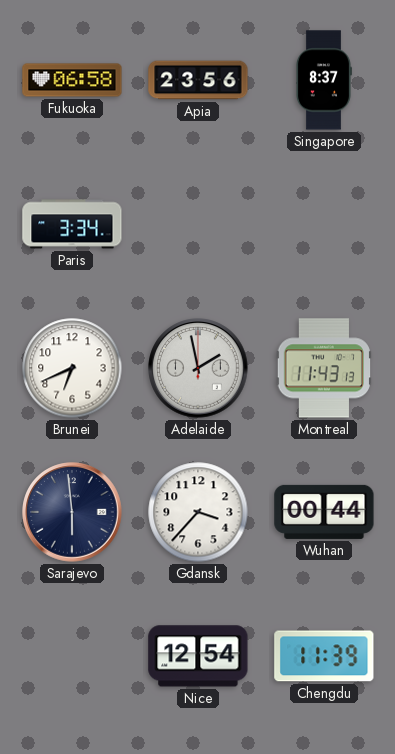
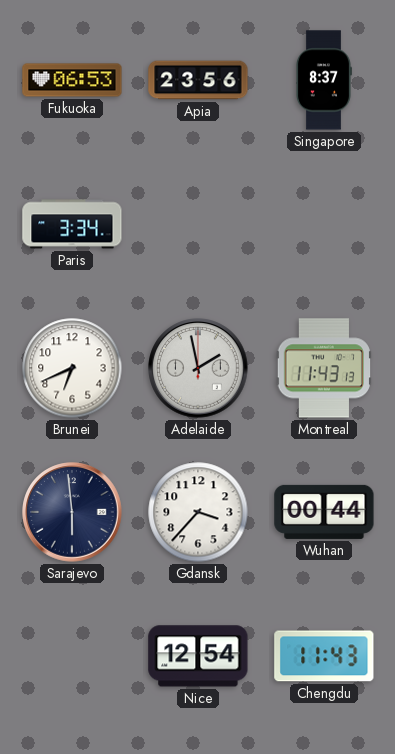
Fukuoka: 06:58 -> 06:53
Chengdu: 11:39 -> 11:43
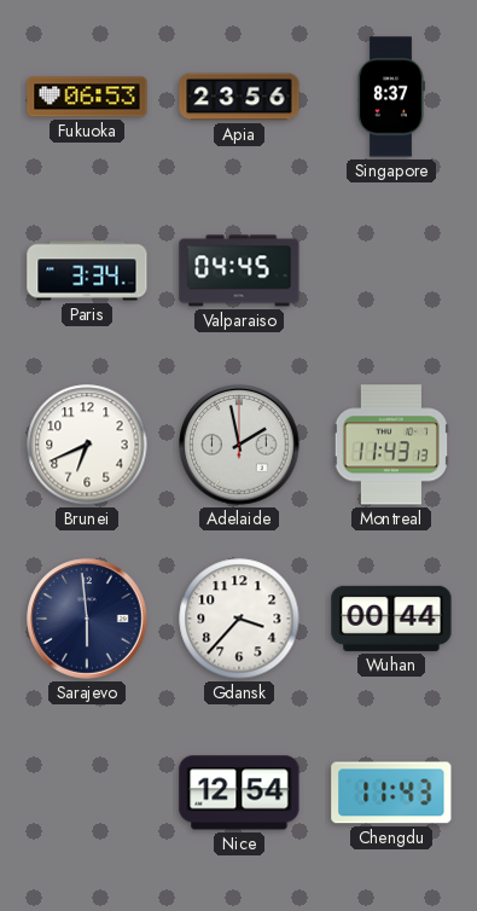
Valparaiso: none -> 04:45
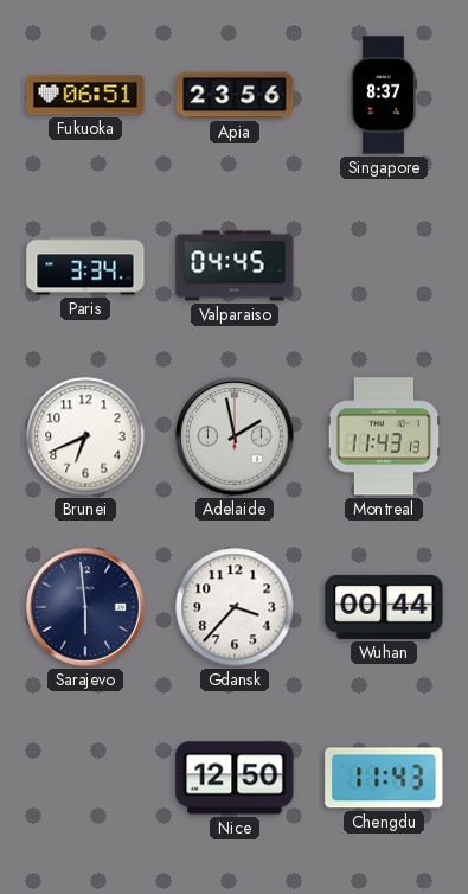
Fukuoka: 06:53 -> 06:51
Nice: 12:54 -> 12:50
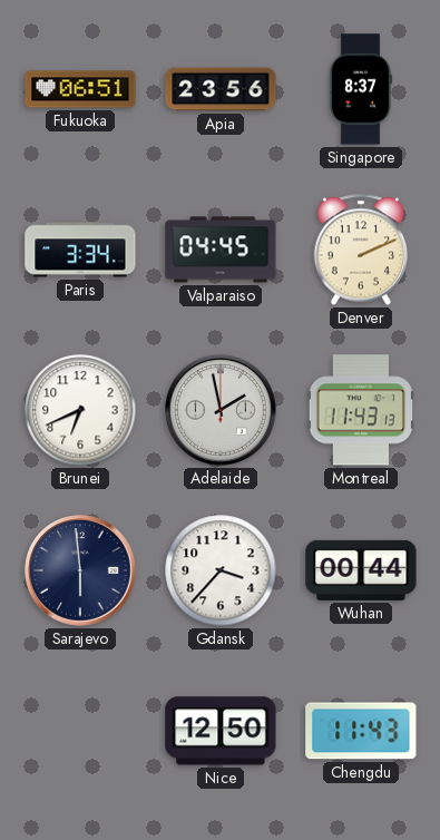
Denver: none -> 2:11
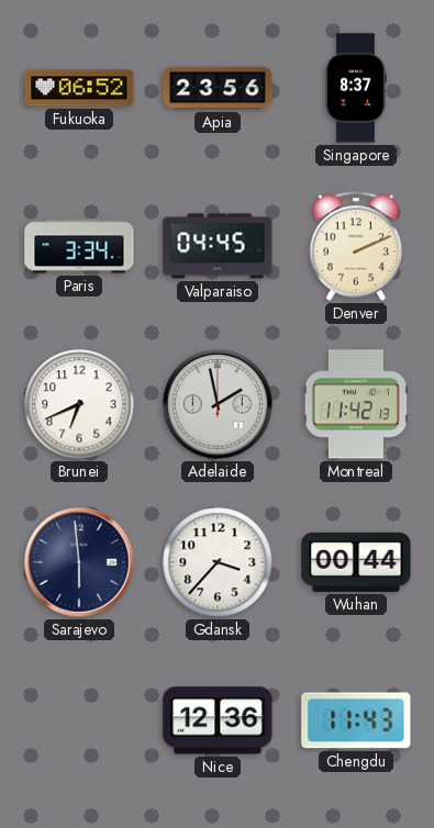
Fukuoka: 06:51 -> 06:52
Montreal: 11:43 -> 11:42
Nice: 12:50 -> 12:36
